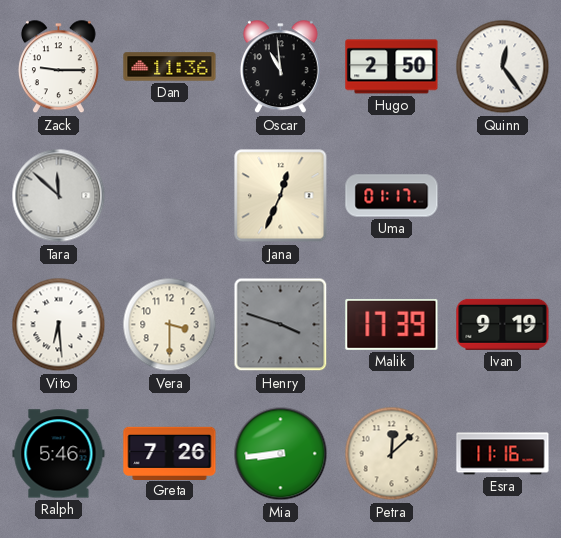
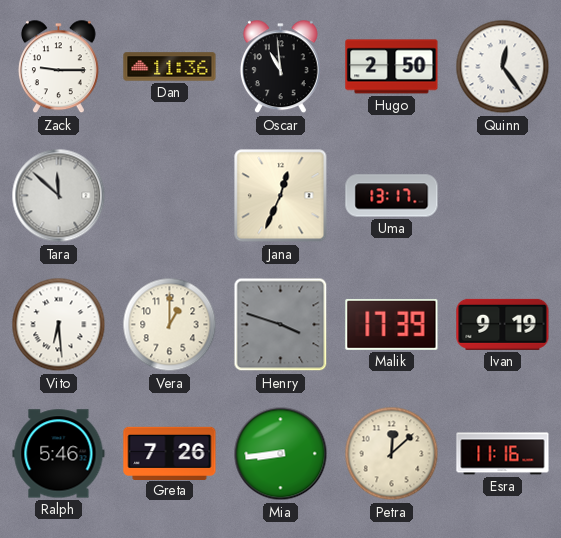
Uma: 01:17 -> 13:17
Vera: 3:30 -> 1:00
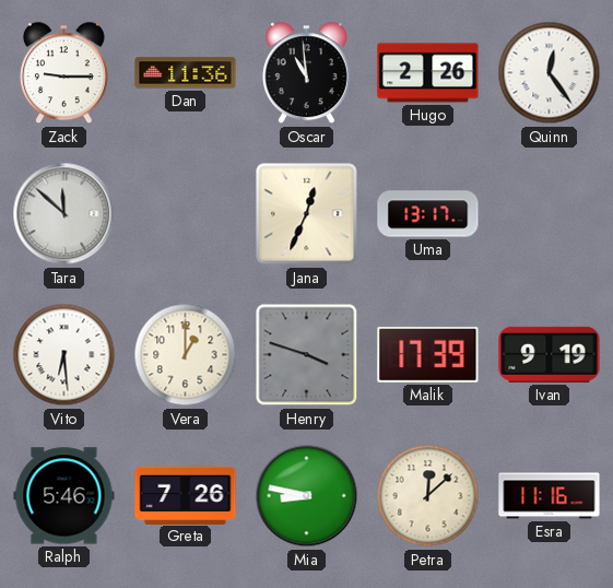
Hugo: 2:50 -> 2:26
Mia: 8:44 -> 8:47
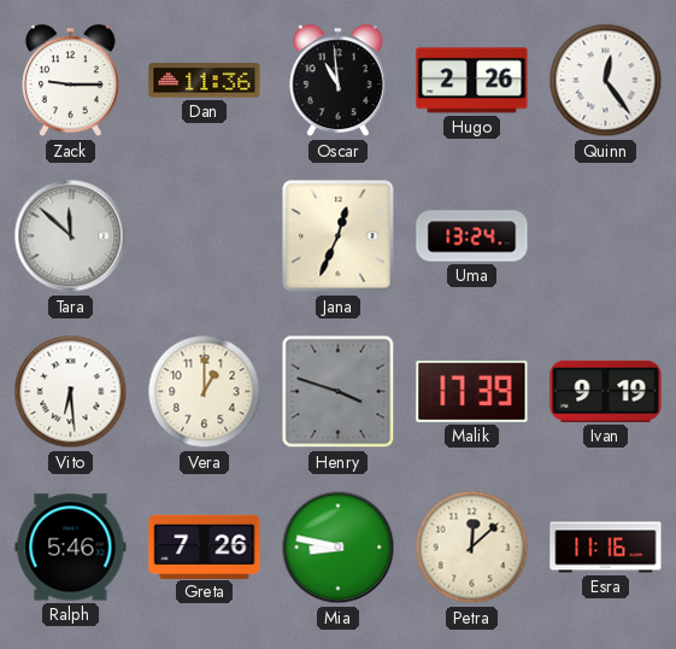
Uma: 13:17 -> 13:24
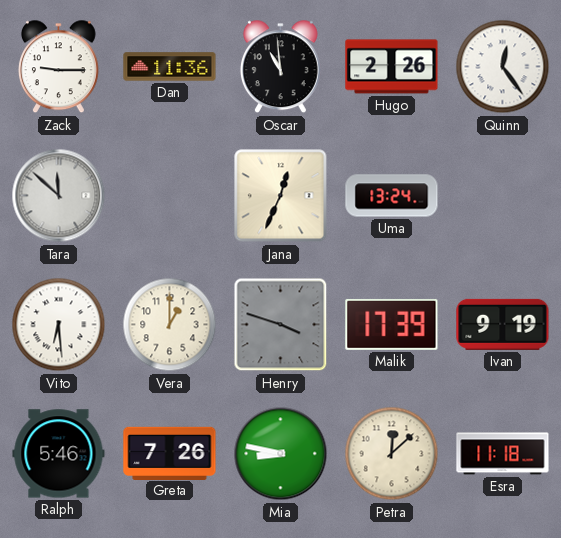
Esra: 11:16 -> 11:18
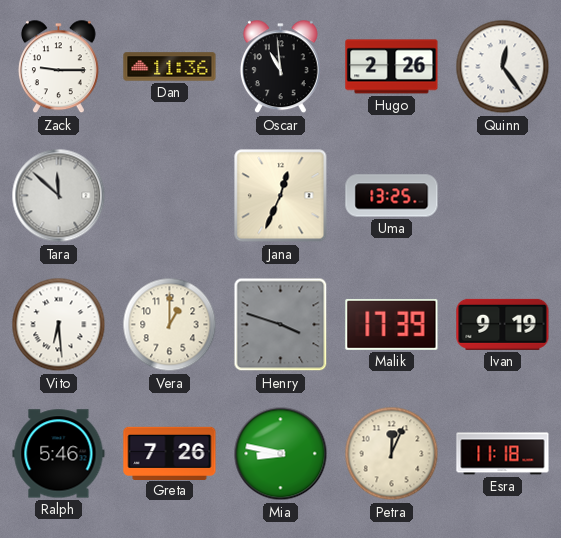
Uma: 13:24 -> 13:25
Petra: 12:08 -> 12:04
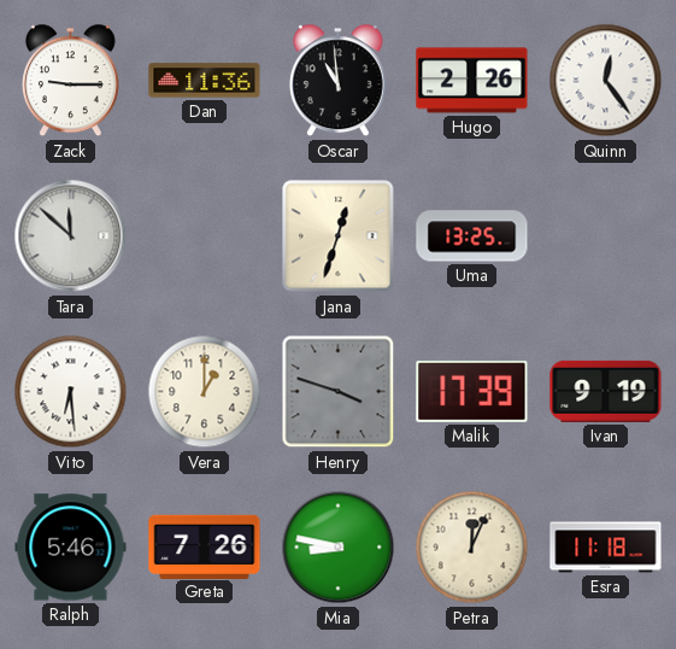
Jana: 12:34 -> 12:33
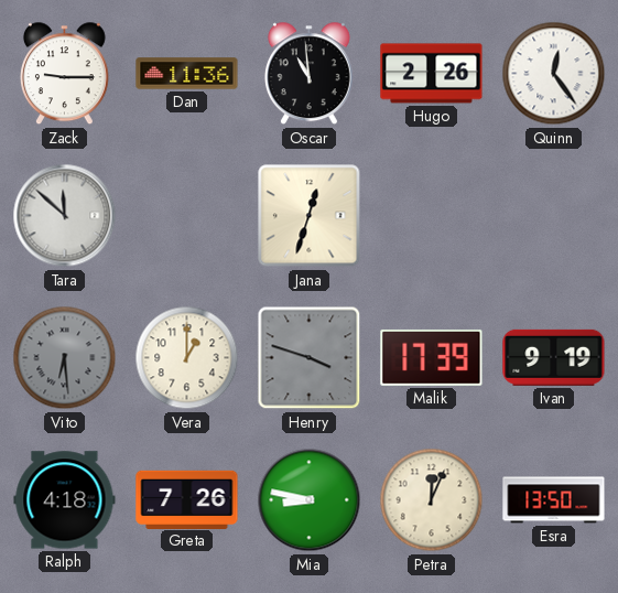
Uma: 13:25 -> none
Vito dial: white -> grey
Ralph: 5:46 -> 4:18
Esra: 11:18 -> 13:50
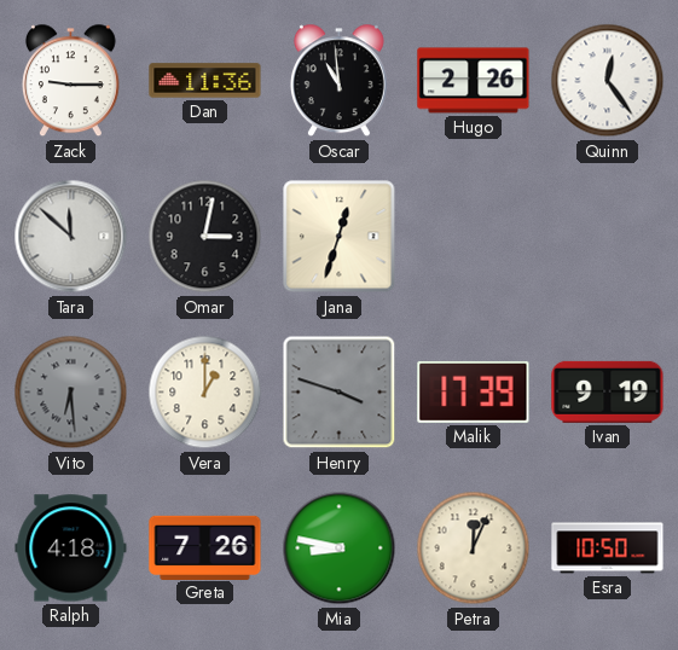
Omar: none -> 3:02
Esra: 13:50 -> 10:50
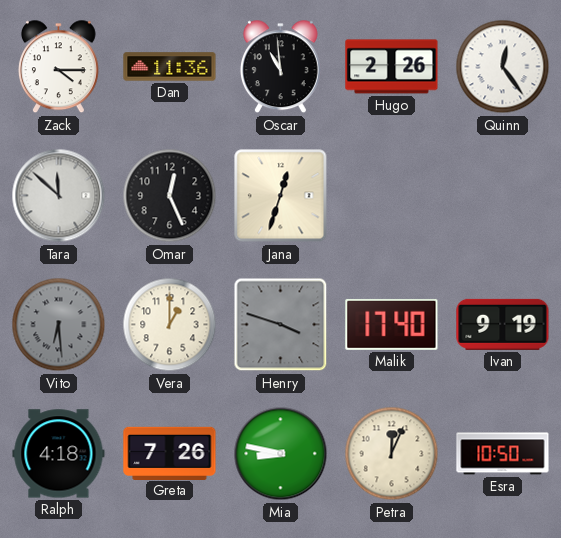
Zack: 9:15 -> 4:15
Omar: 3:02 -> 12:26
Malik: 17:39 -> 17:40
